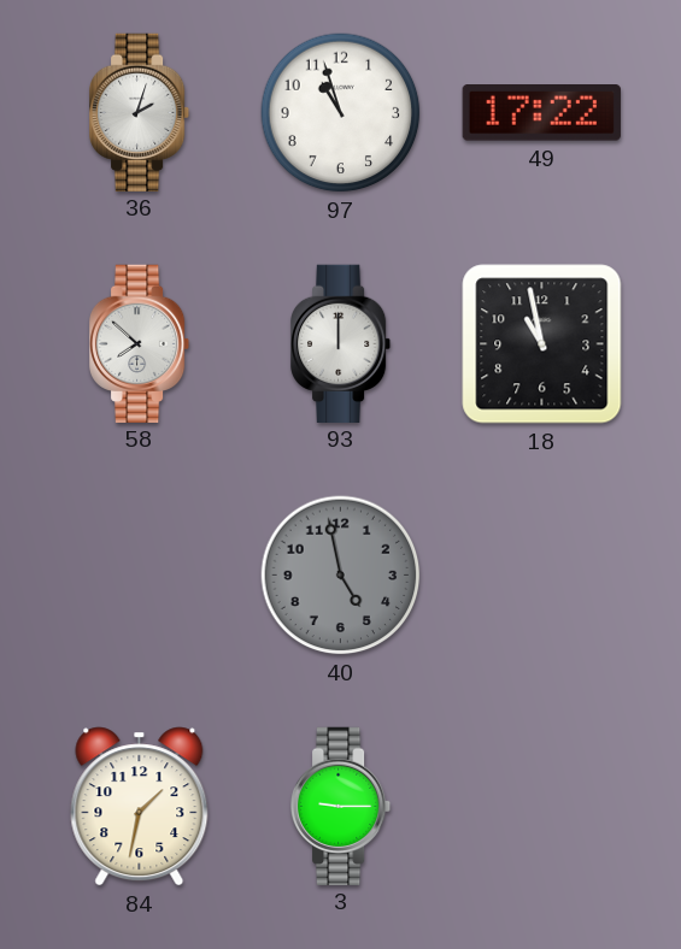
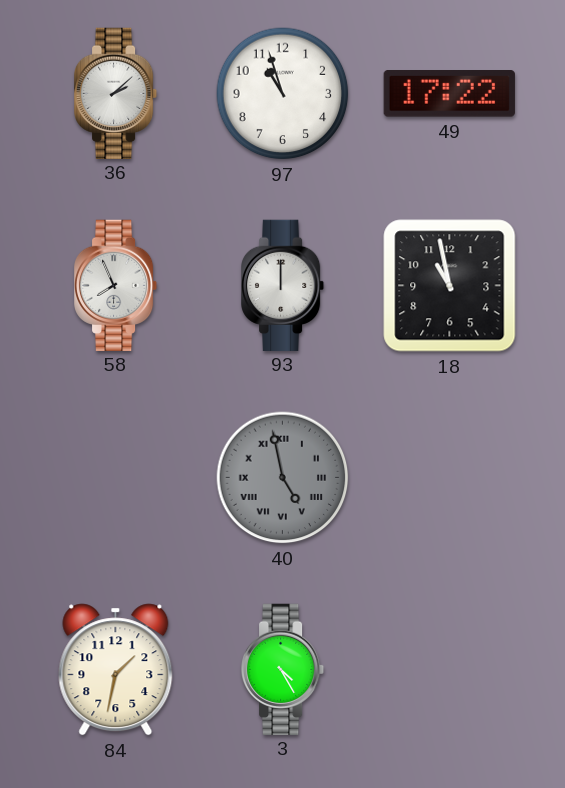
36: 2:03 -> 2:08
58: 7:52 -> 7:56
40 numerals: Arabic -> Roman
3: 9:15 -> 4:25
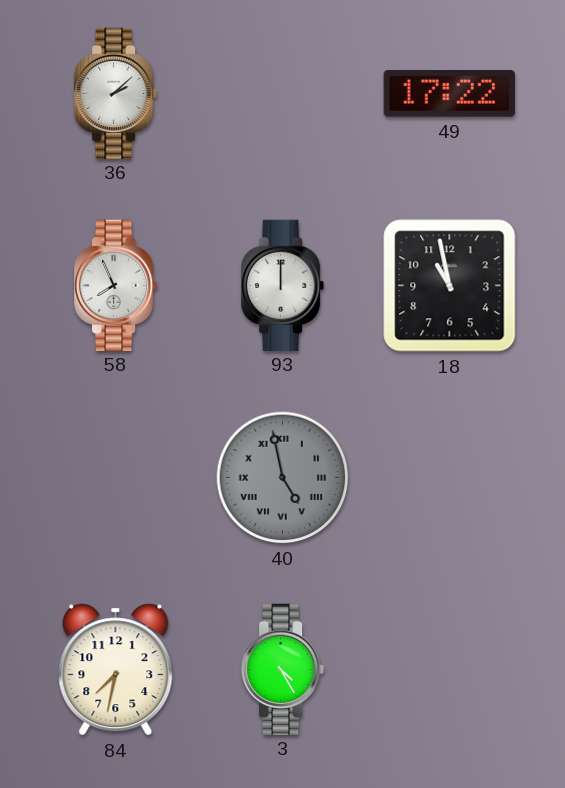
97: 10:57 -> none
84: 1:32 -> 7:32
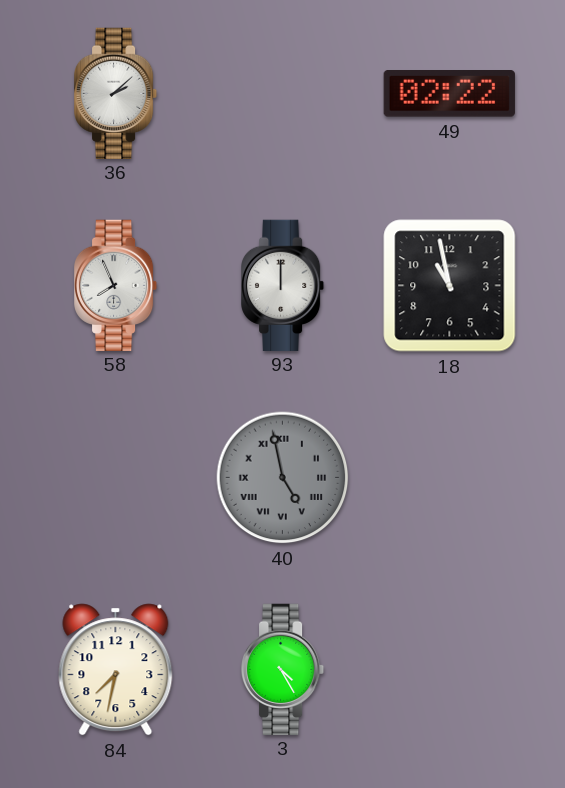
49: 17:22 -> 02:22
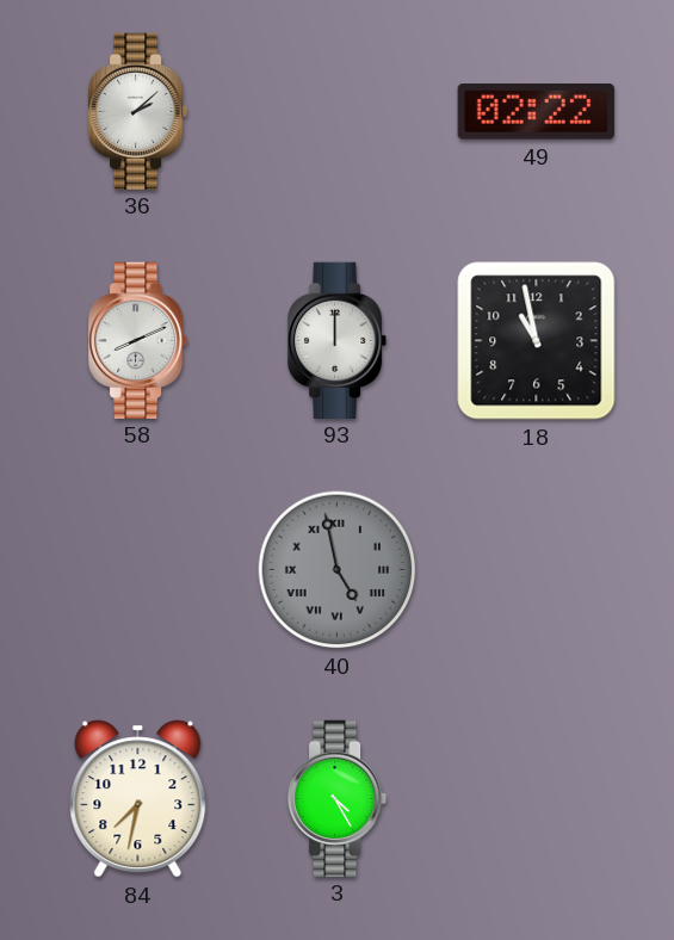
58: 7:56 -> 8:11
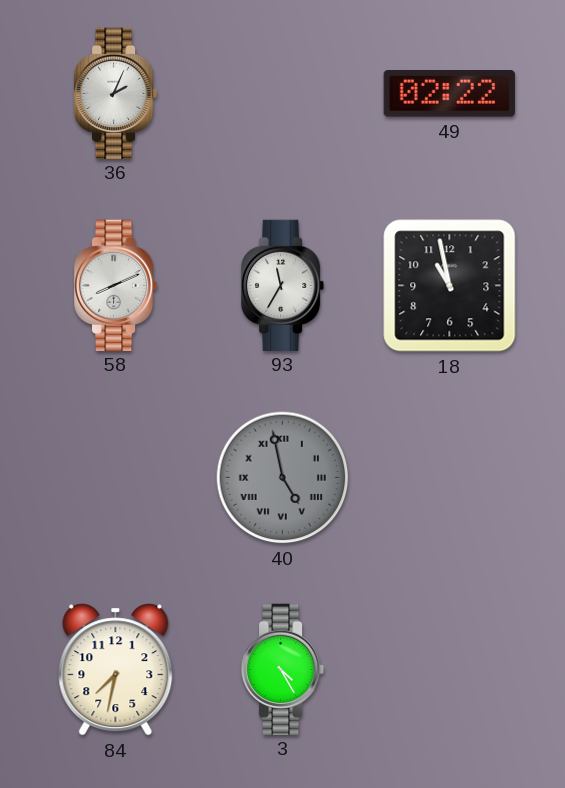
36: 2:08 -> 2:04
93: 12:00 -> 11:35
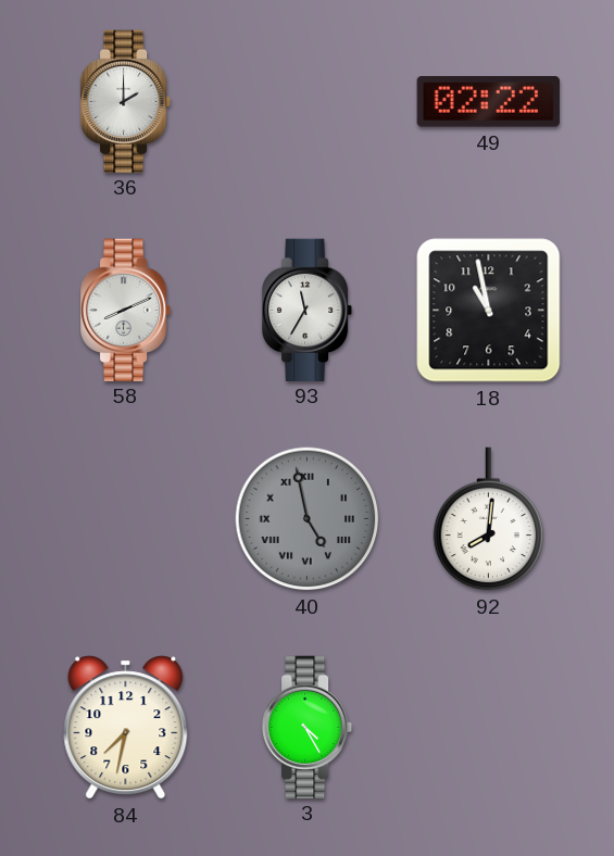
36: 2:04 -> 2:00
92: none -> 8:01
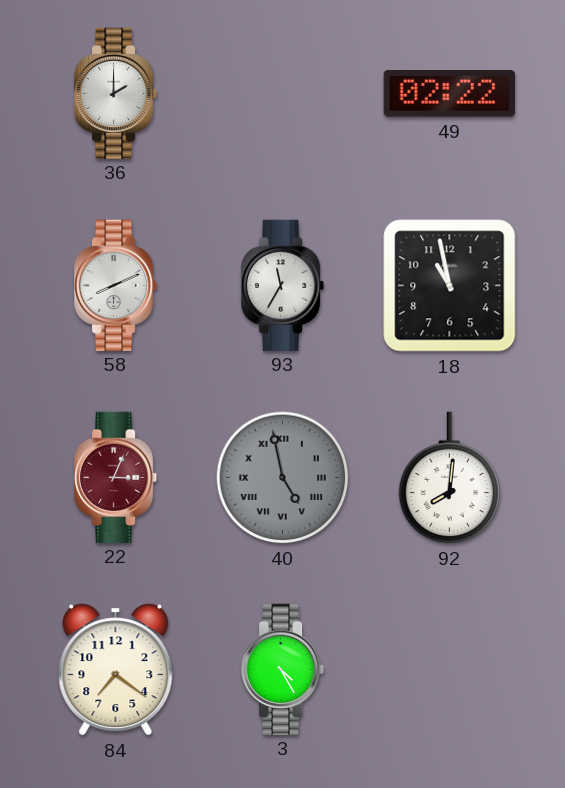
22: none -> 3:04
84: 7:32 -> 7:21
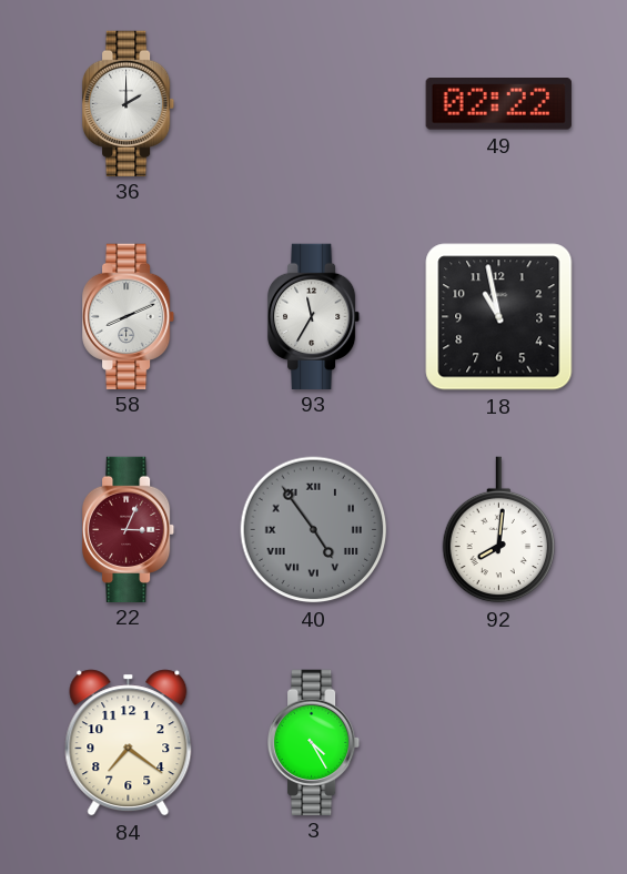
40: 4:58 -> 4:54
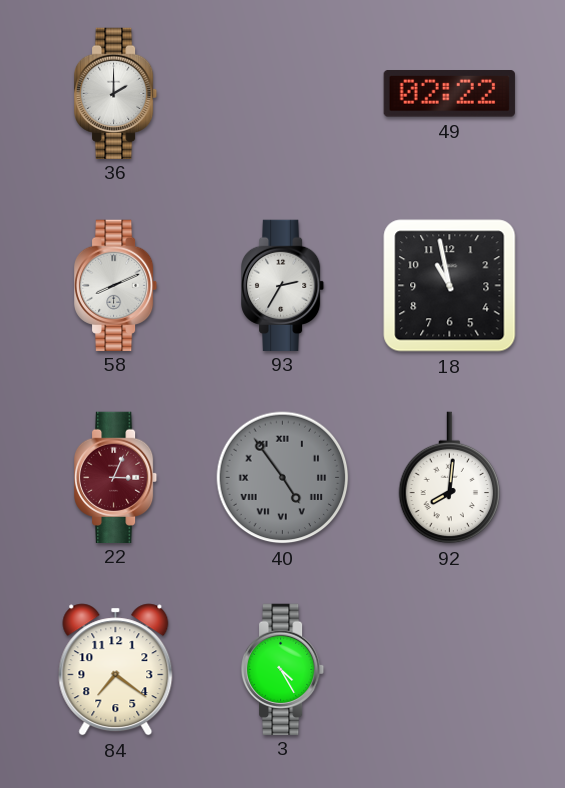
93: 11:35 -> 2:35
